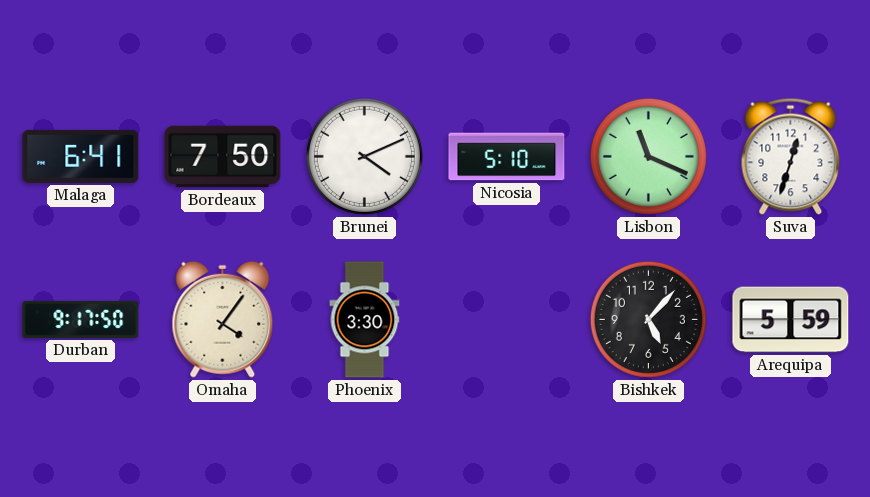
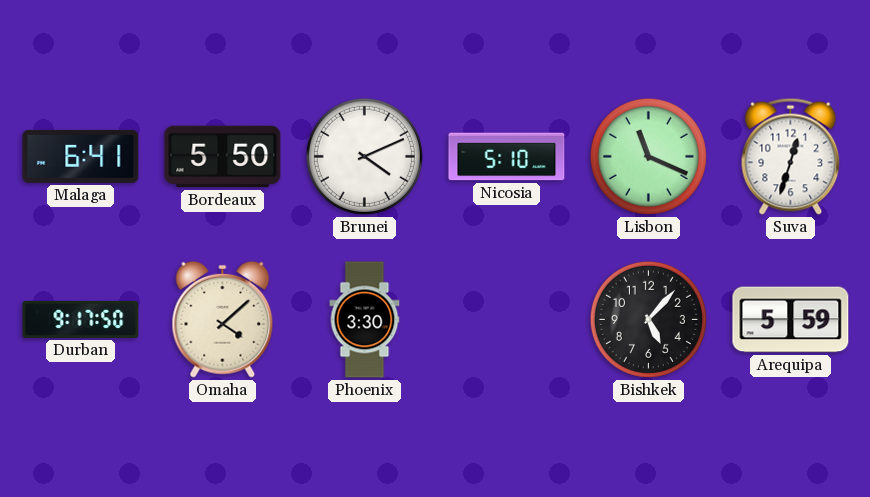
Bordeaux: 7:50 -> 5:50
Omaha: 4:06 -> 4:08
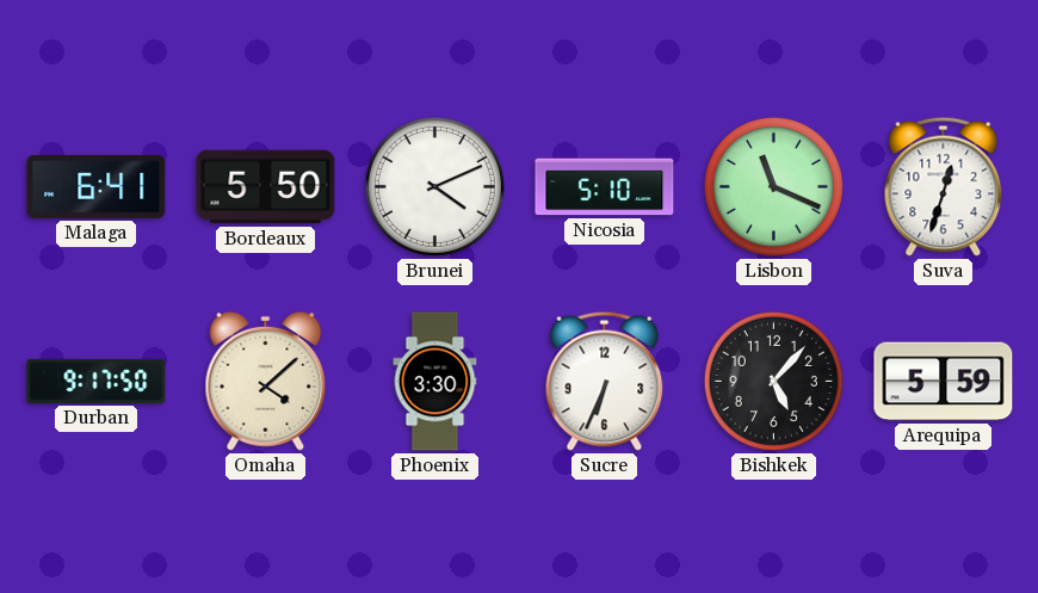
Sucre: none -> 6:34
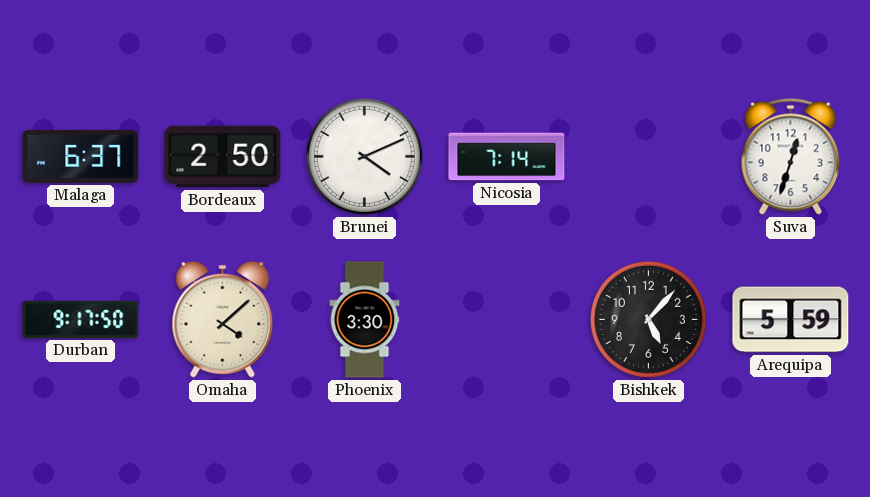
Malaga: 6:41 -> 6:37
Bordeaux: 5:50 -> 2:50
Nicosia: 5:10 -> 7:14
Lisbon: 11:19 -> none
Sucre: 6:34 -> none
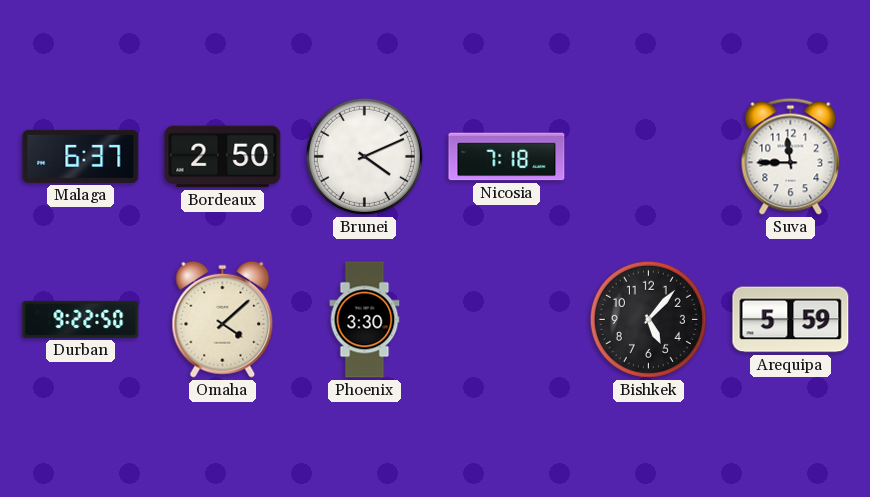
Nicosia: 7:14 -> 7:18
Suva: 12:33 -> 11:45
Durban: 9:17 -> 9:22
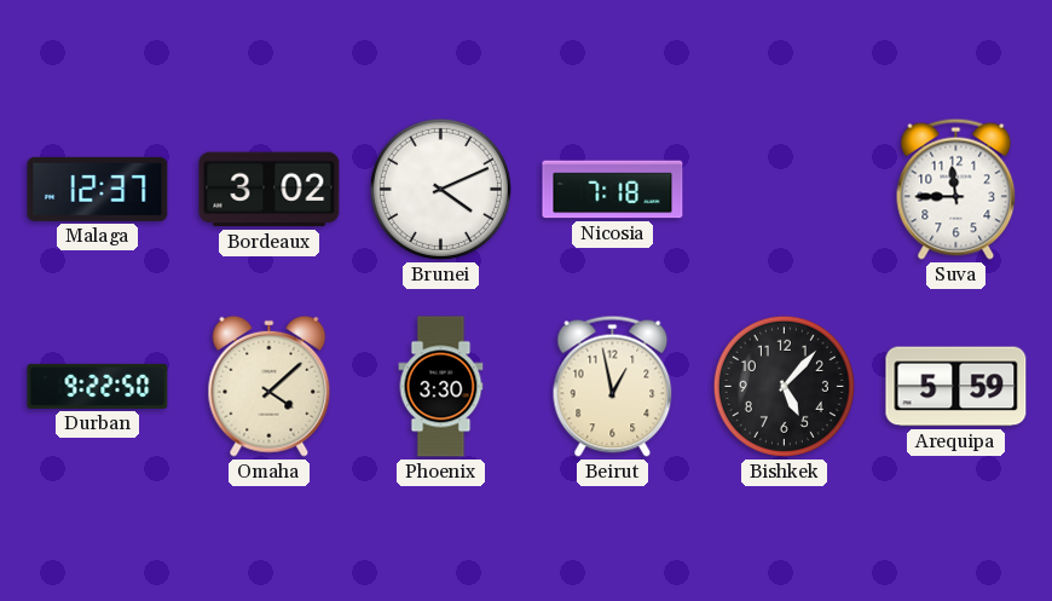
Malaga: 6:37 -> 12:37
Bordeaux: 2:50 -> 3:02
Beirut: none -> 12:58
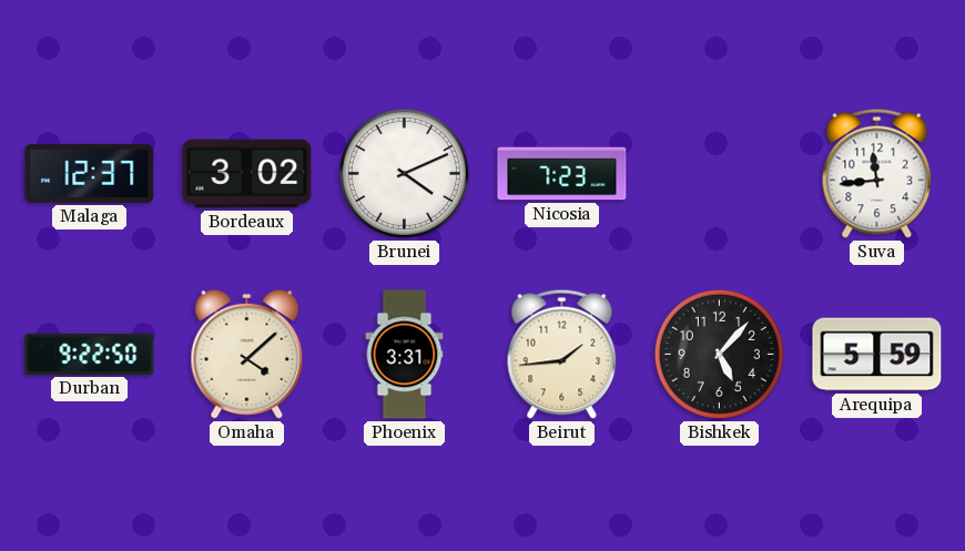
Nicosia: 7:18 -> 7:23
Suva: 11:45 -> 11:44
Phoenix: 3:30 -> 3:31
Beirut: 12:58 -> 1:44
